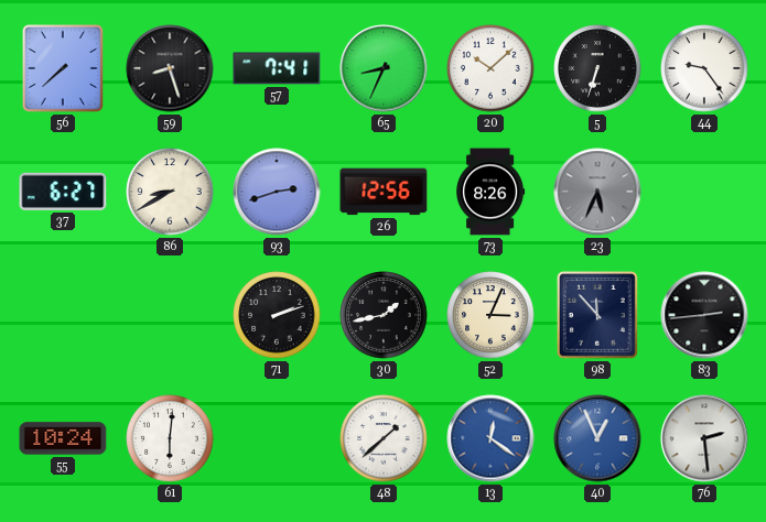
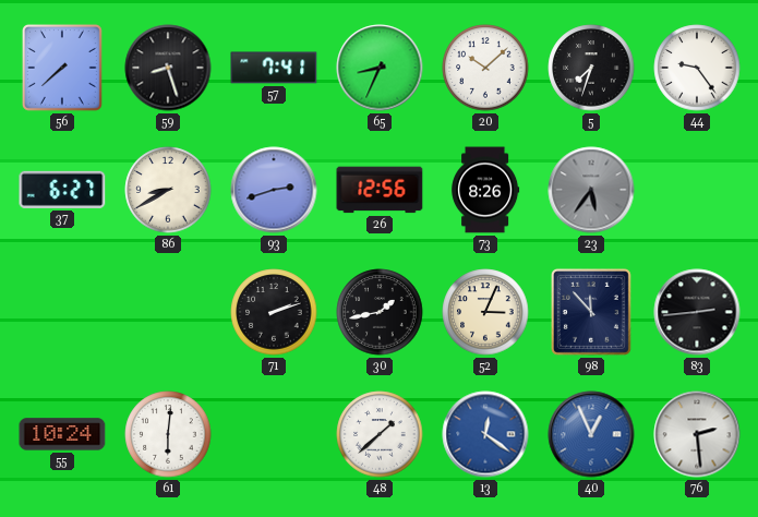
5: 6:33 -> 7:33
23: 5:34 -> 5:36
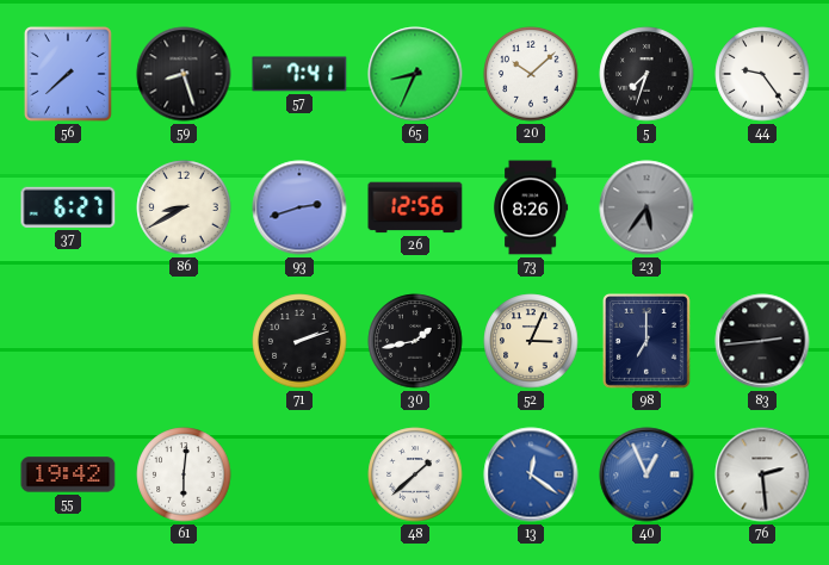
98: 11:53 -> 7:00
55: 10:24 -> 19:42
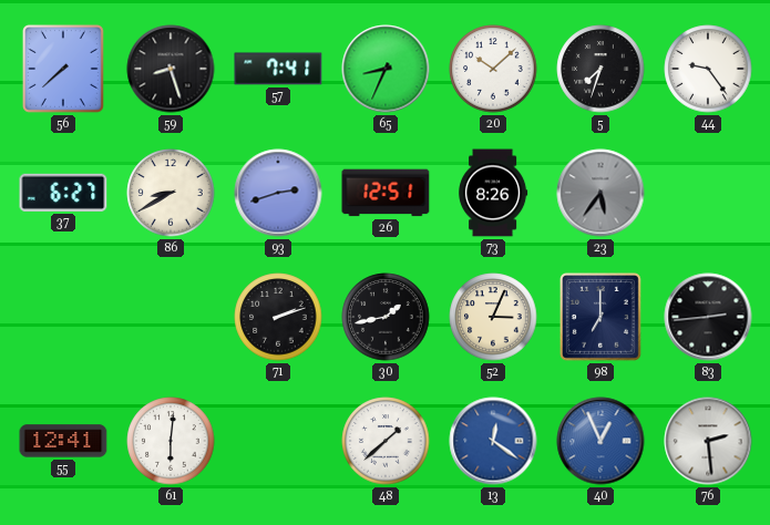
26: 12:56 -> 12:51
55: 19:42 -> 12:41
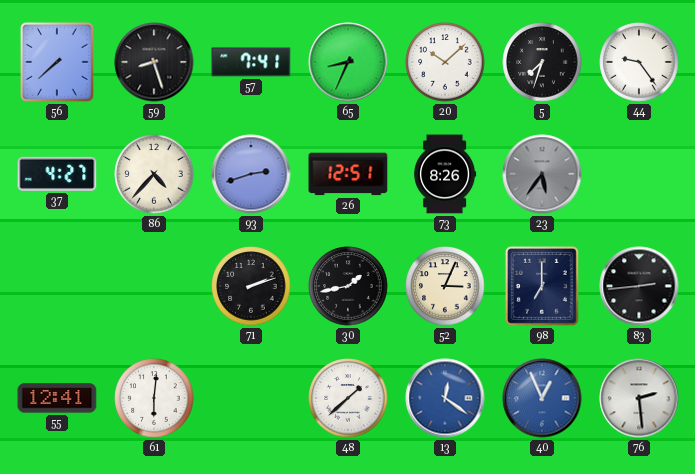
37: 6:27 -> 4:27
86: 8:40 -> 4:37
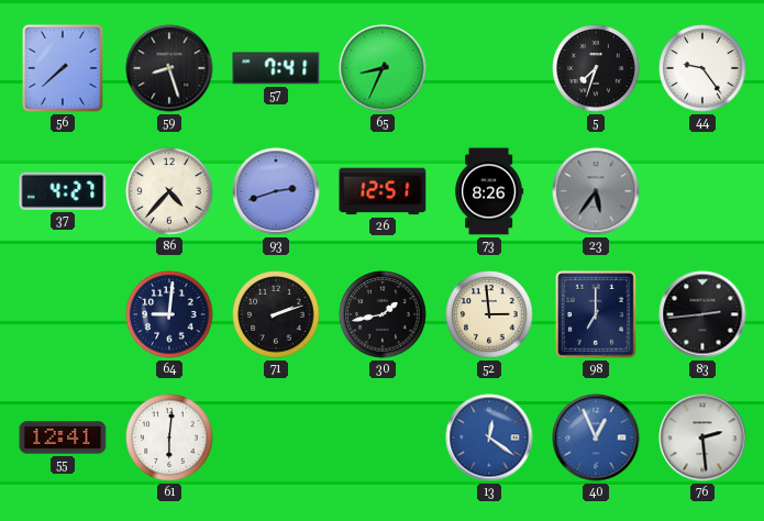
20: 10:08 -> none
64: none -> 9:01
52: 3:04 -> 2:59
48: 1:38 -> none
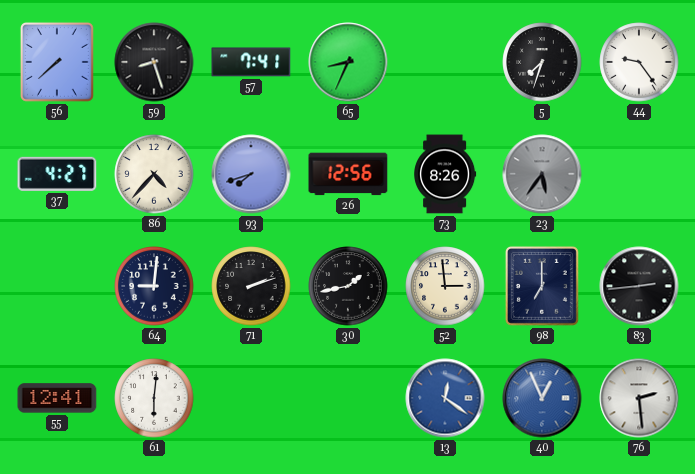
93: 2:42 -> 7:42
26: 12:51 -> 12:56
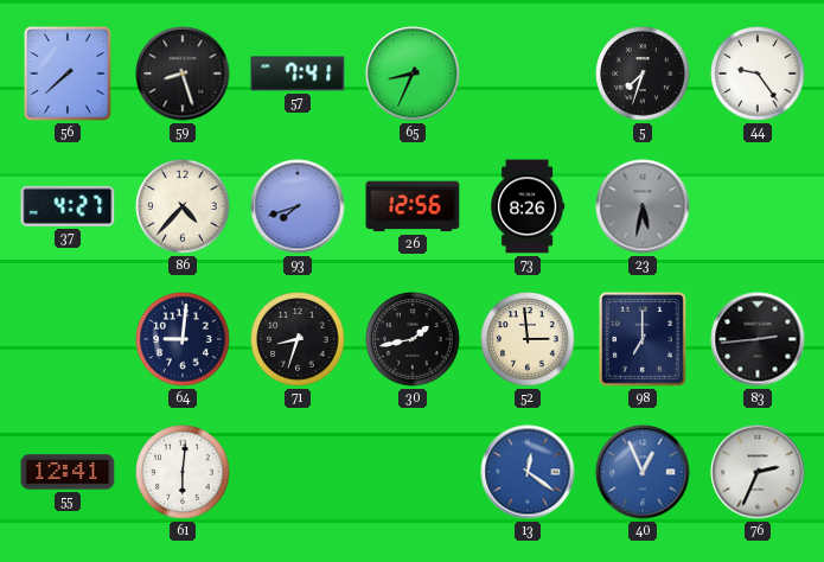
23: 5:36 -> 5:32
71: 2:12 -> 8:33
76: 2:29 -> 2:34
